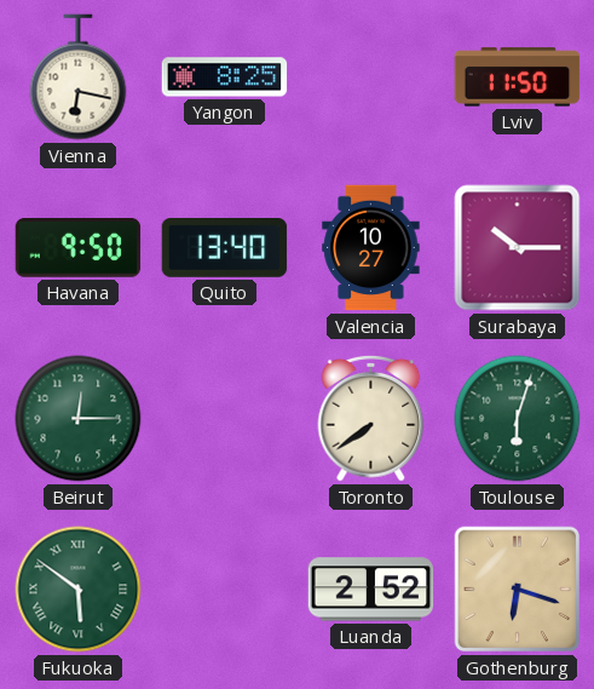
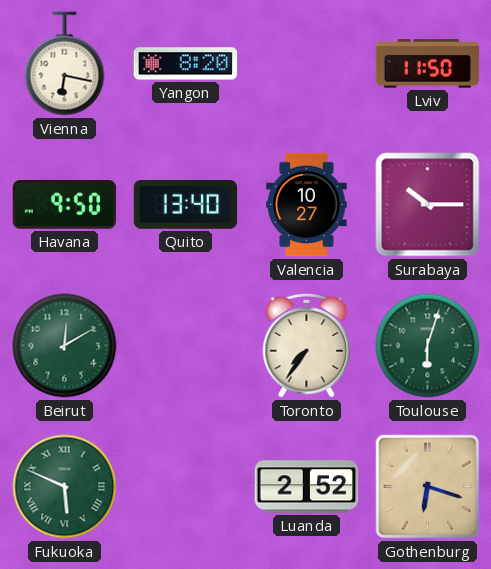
Yangon: 8:25 -> 8:20
Beirut: 12:15 -> 12:10
Toronto: 7:39 -> 7:36
Fukuoka: 5:51 -> 5:49
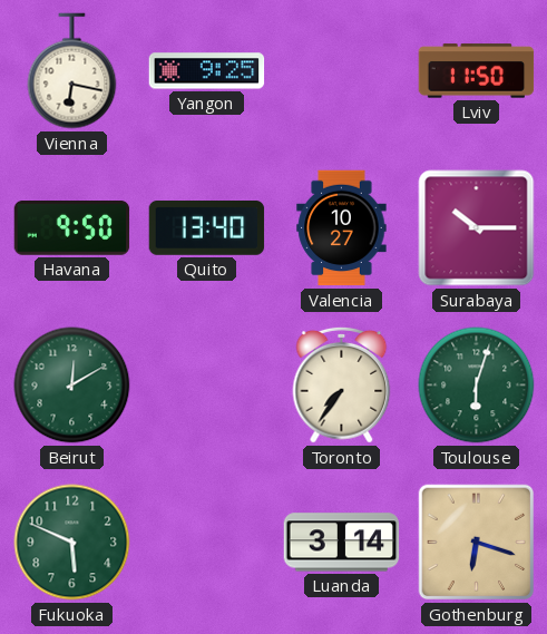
Yangon: 8:20 -> 9:25
Fukuoka numerals: Roman -> Arabic
Luanda: 2:52 -> 3:14
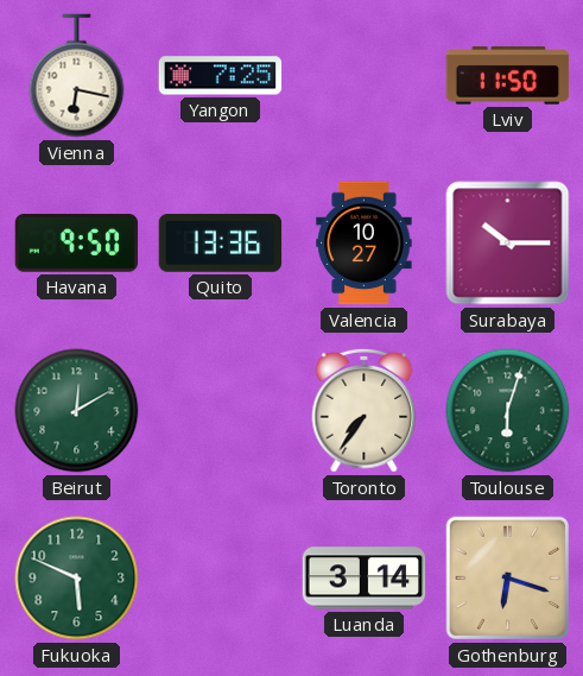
Yangon: 9:25 -> 7:25
Quito: 13:40 -> 13:36
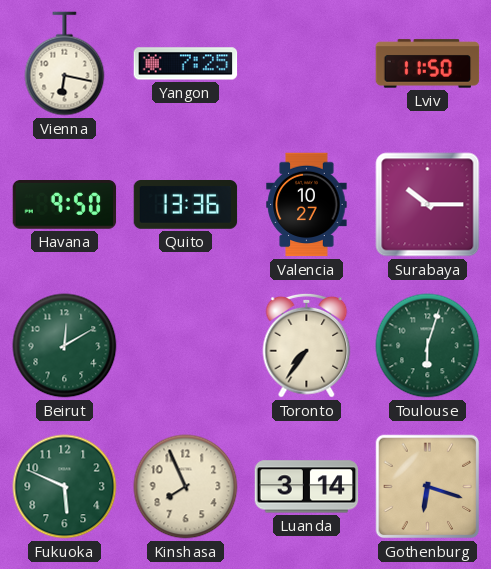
Kinshasa: none -> 7:56
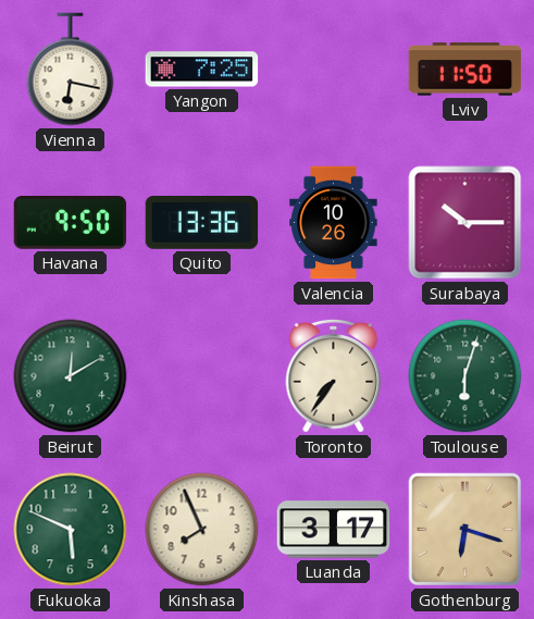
Valencia: 10:27 -> 10:26
Luanda: 3:14 -> 3:17
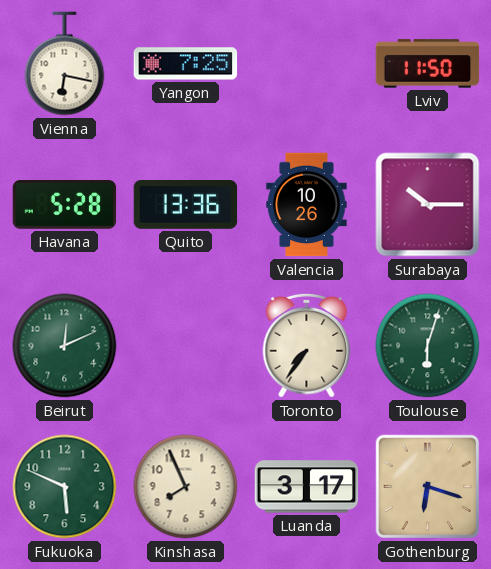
Havana: 9:50 -> 5:28
Beirut: 12:10 -> 12:11
